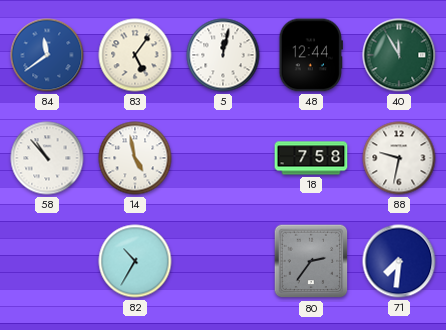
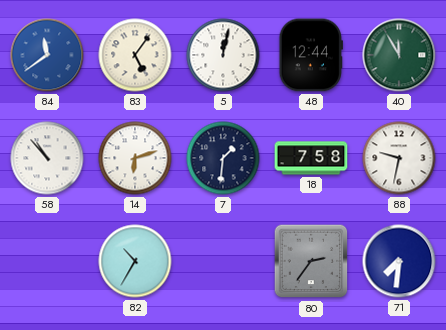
14: 4:58 -> 6:12
7: none -> 1:31
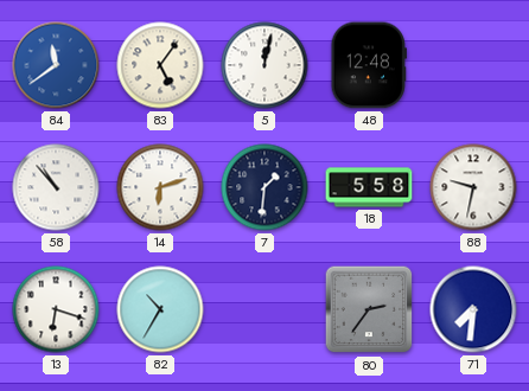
48: 12:44 -> 12:48
40: 11:55 -> none
18: 7:58 -> 5:58
13: none -> 6:18
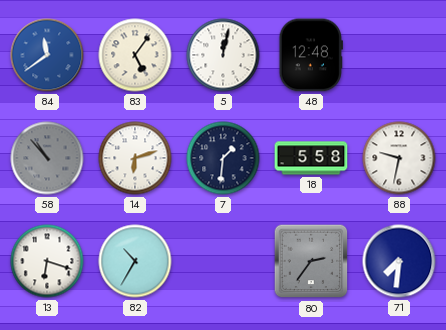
58 dial: white -> grey
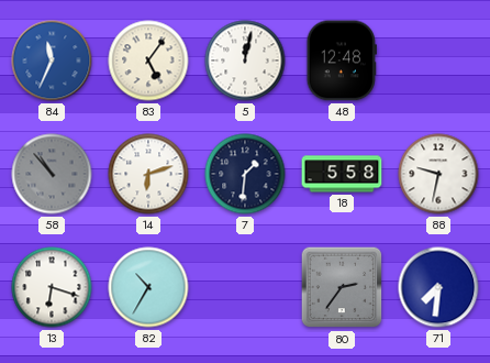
84: 11:39 -> 11:34
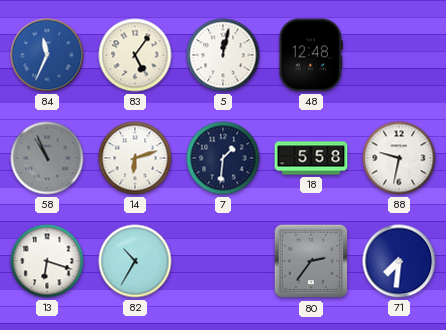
58: 10:53 -> 10:56
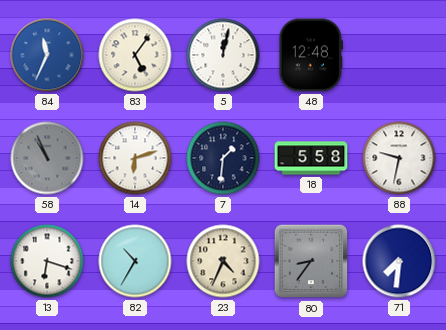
23: none -> 4:34
80: 2:36 -> 8:36
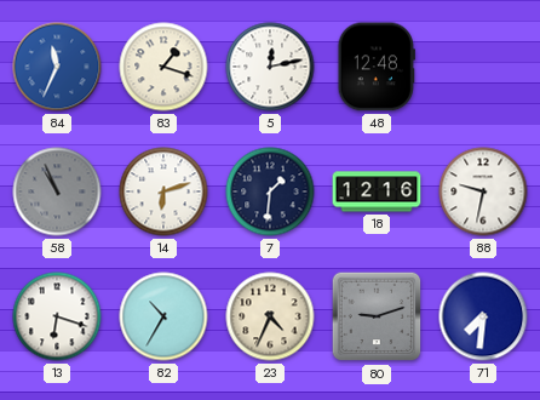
83: 5:06 -> 1:18
5: 12:02 -> 12:13
18: 5:58 -> 12:16
80: 8:36 -> 9:12
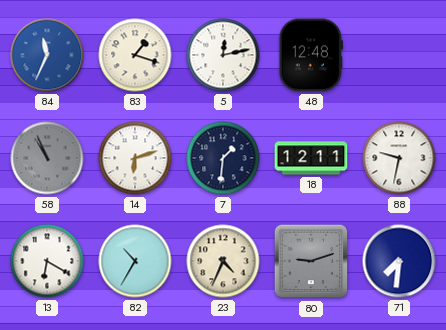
18: 12:16 -> 12:11
13: 6:18 -> 6:20
